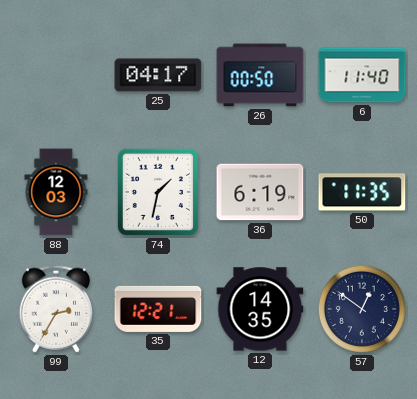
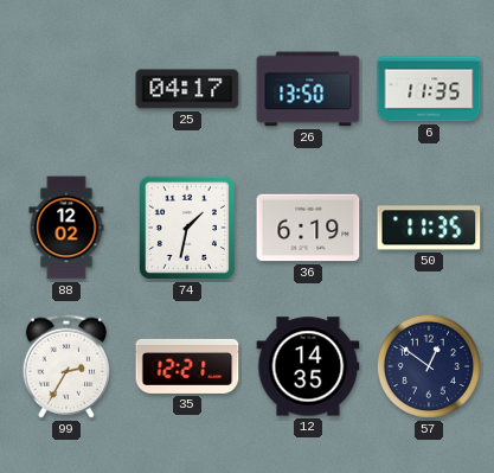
26: 00:50 -> 13:50
6: 11:40 -> 11:35
88: 12:03 -> 12:02
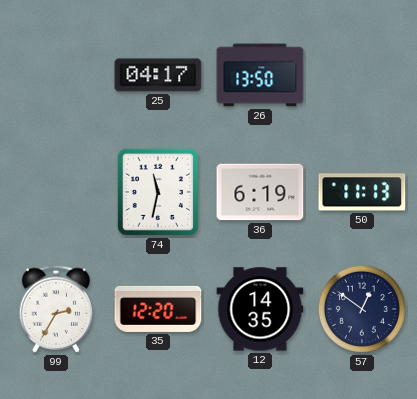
6: 11:35 -> none
88: 12:02 -> none
74: 1:32 -> 11:32
50: 11:35 -> 11:13
35: 12:21 -> 12:20
